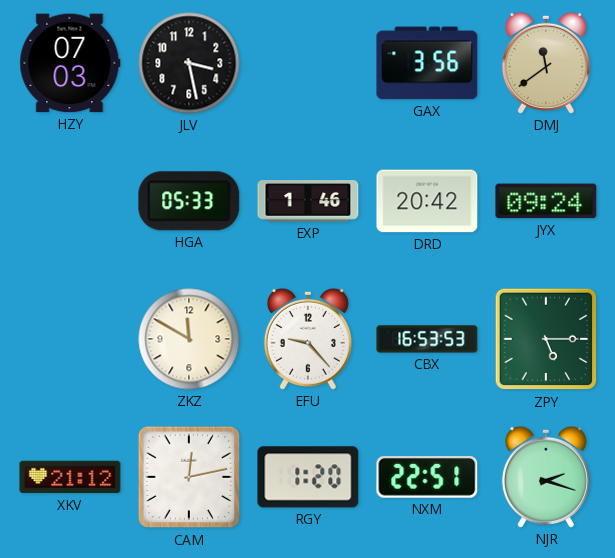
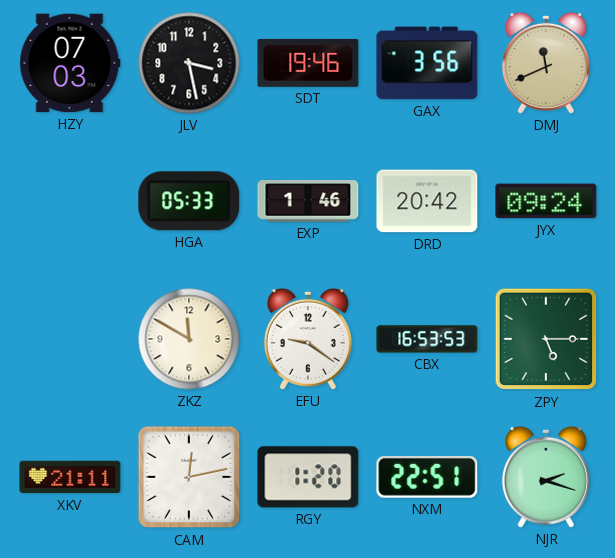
SDT: none -> 19:46
DMJ: 11:39 -> 11:41
EFU: 9:23 -> 9:21
XKV: 21:12 -> 21:11
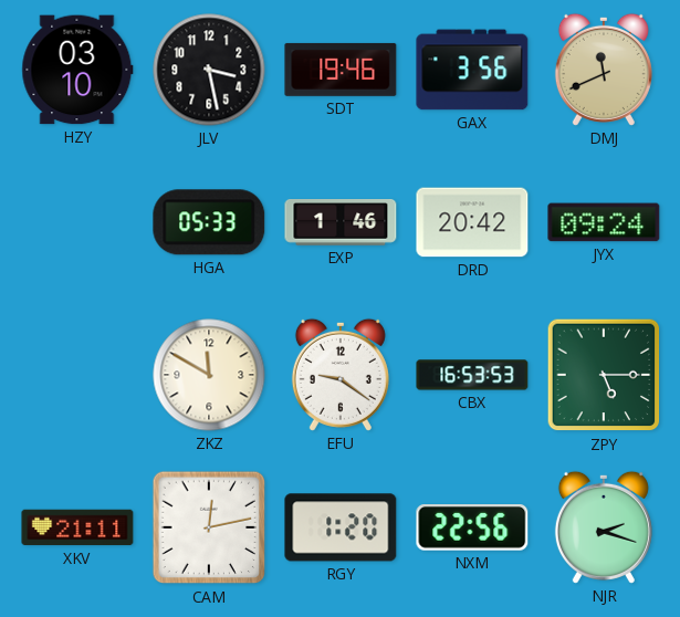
HZY: 07:03 -> 03:10
NXM: 22:51 -> 22:56
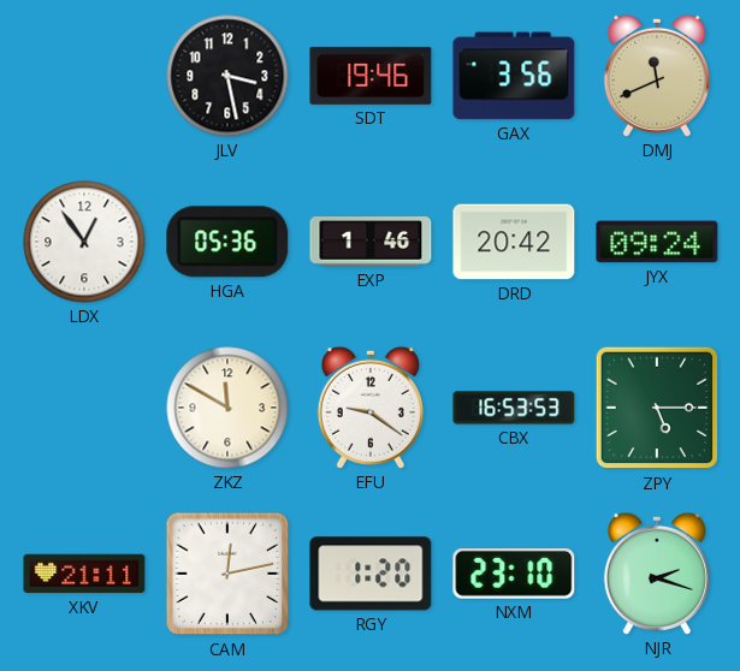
HZY: 03:10 -> none
LDX: none -> 12:54
HGA: 05:33 -> 05:36
NXM: 22:56 -> 23:10
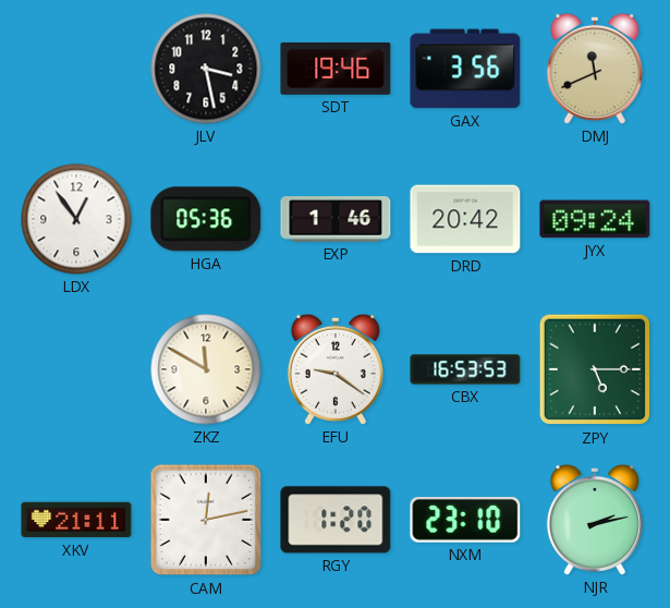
NJR: 2:18 -> 2:13
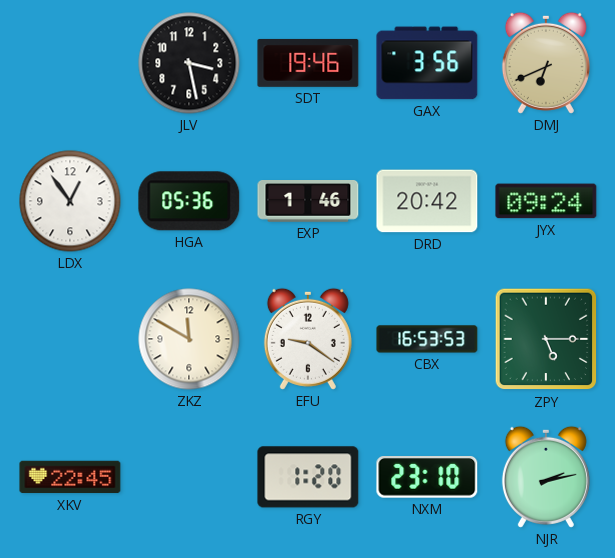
DMJ: 11:41 -> 6:41
XKV: 21:11 -> 22:45
CAM: 12:13 -> none
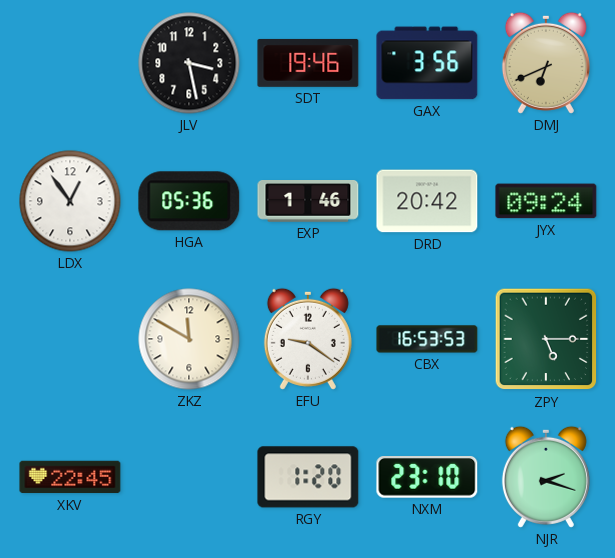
NJR: 2:13 -> 2:18
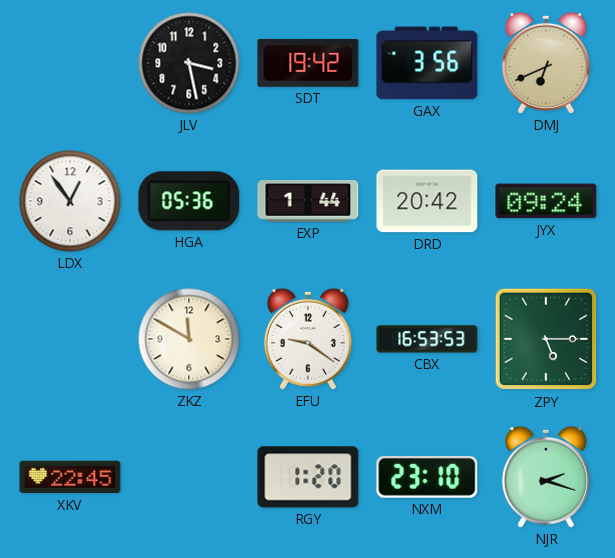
SDT: 19:46 -> 19:42
EXP: 1:46 -> 1:44
